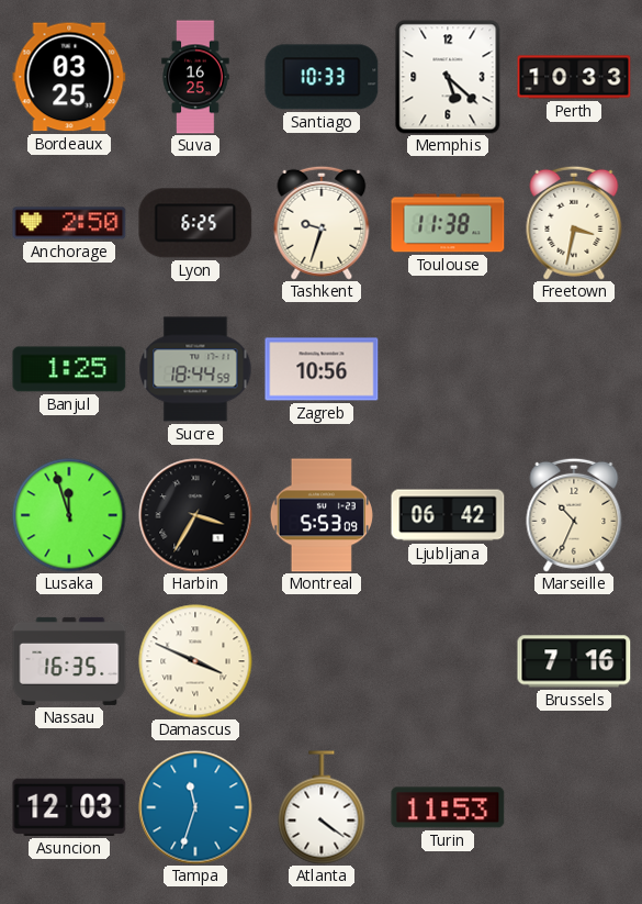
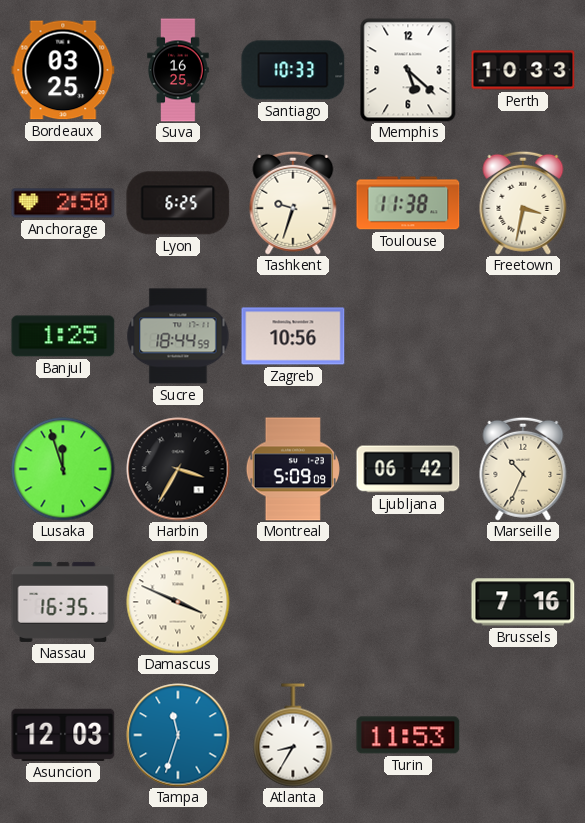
Montreal: 5:53 -> 5:09
Atlanta: 4:21 -> 8:35
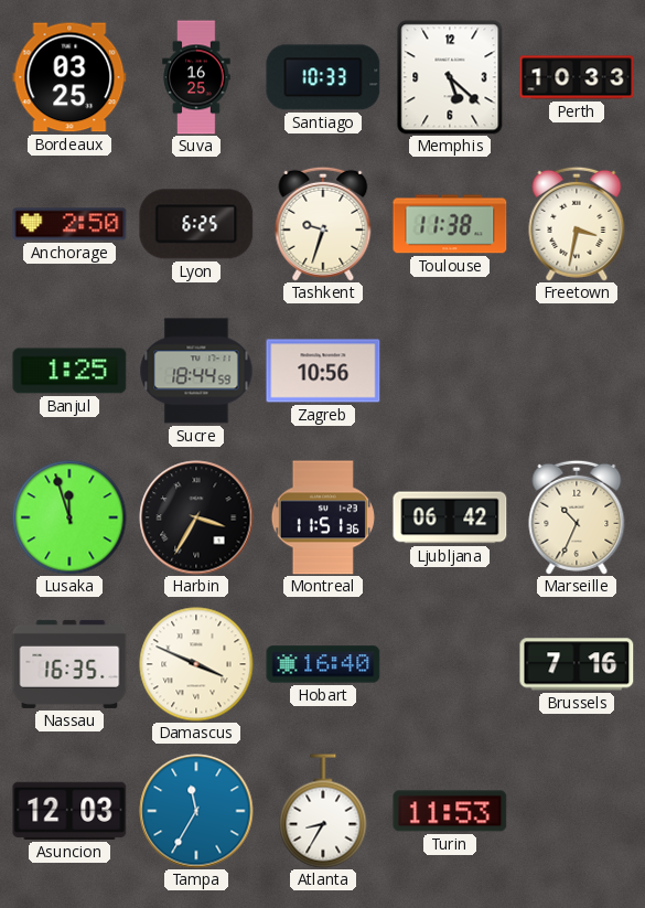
Montreal: 5:09 -> 11:51
Hobart: none -> 16:40
Tampa: 11:33 -> 11:35
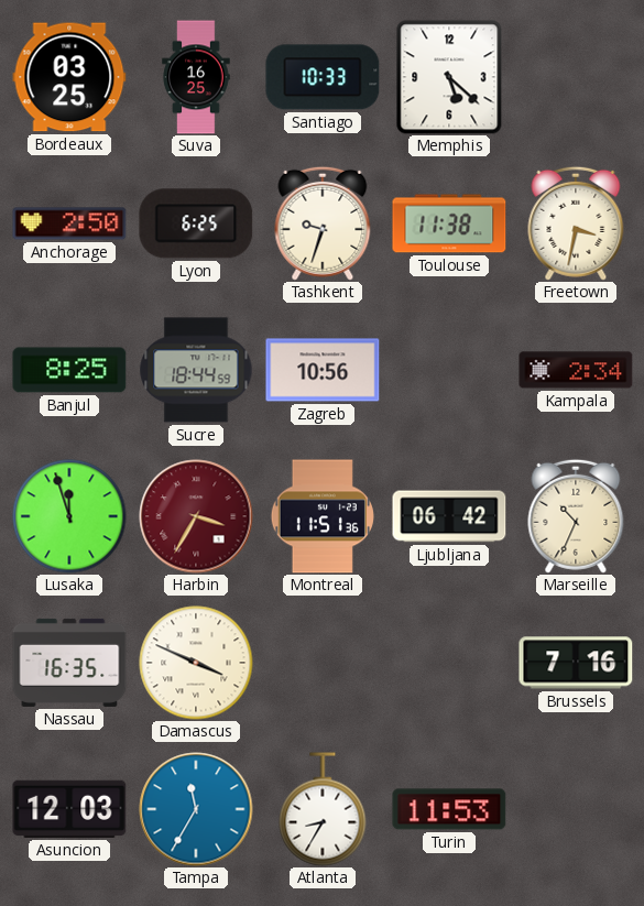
Perth: 10:33 -> none
Banjul: 1:25 -> 8:25
Kampala: none -> 2:34
Harbin dial: black -> burgundy
Hobart: 16:40 -> none
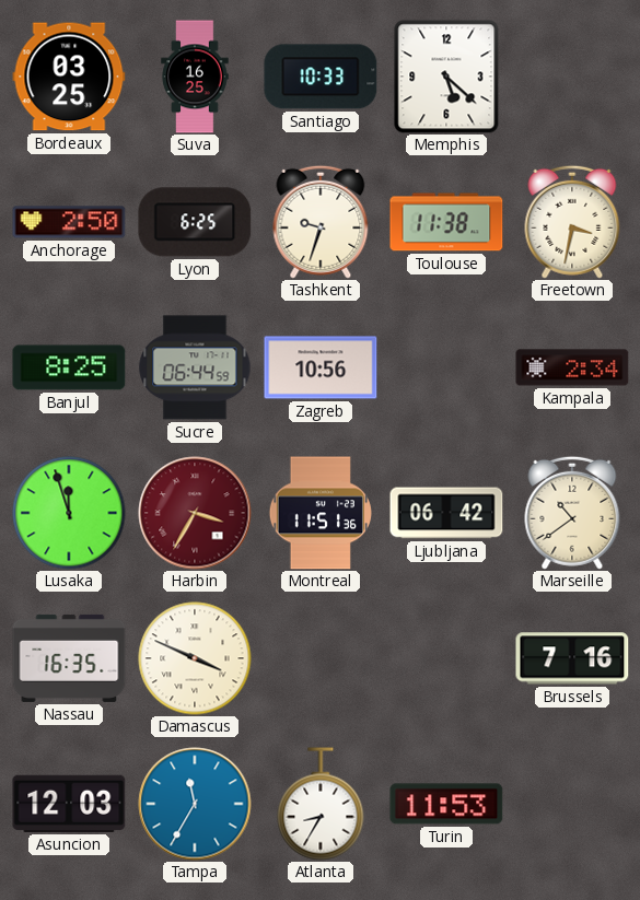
Sucre: 18:44 -> 06:44
Marseille: 10:34 -> 10:39
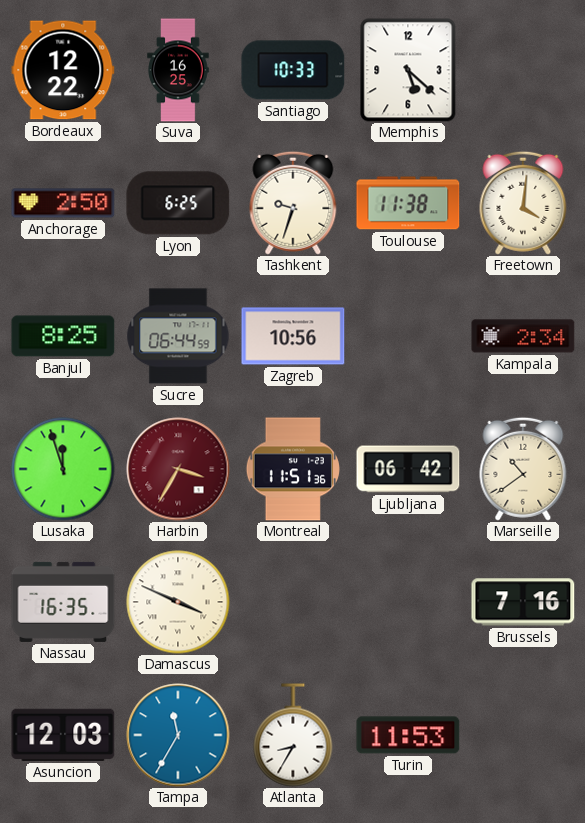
Bordeaux: 03:25 -> 12:22
Freetown: 3:32 -> 4:01
